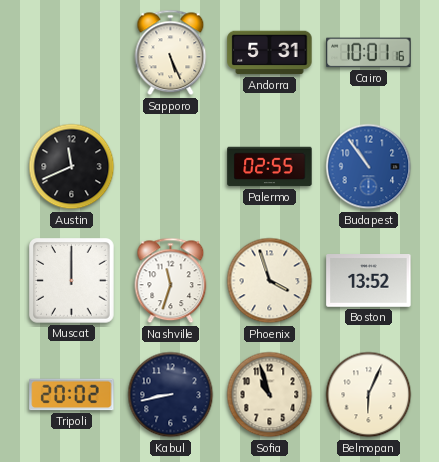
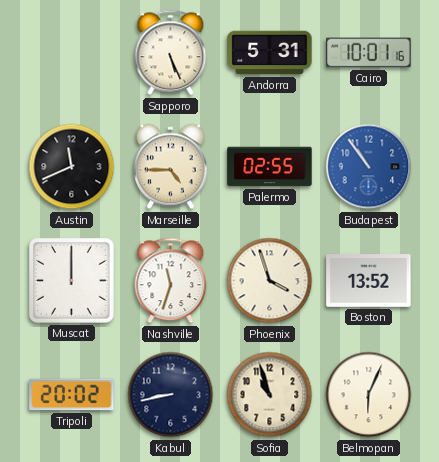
Marseille: none -> 4:45
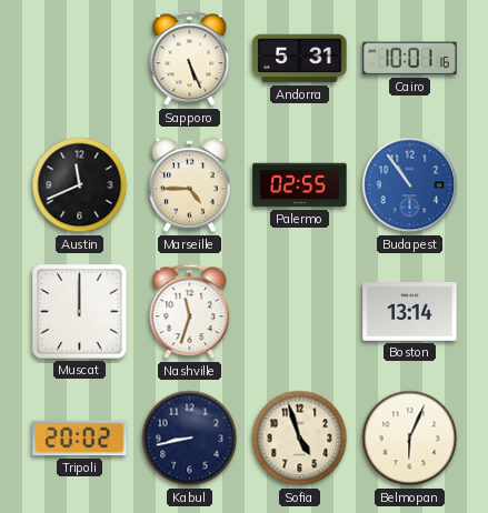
Phoenix: 3:57 -> none
Boston: 13:52 -> 13:14
Sofia: 10:57 -> 4:57
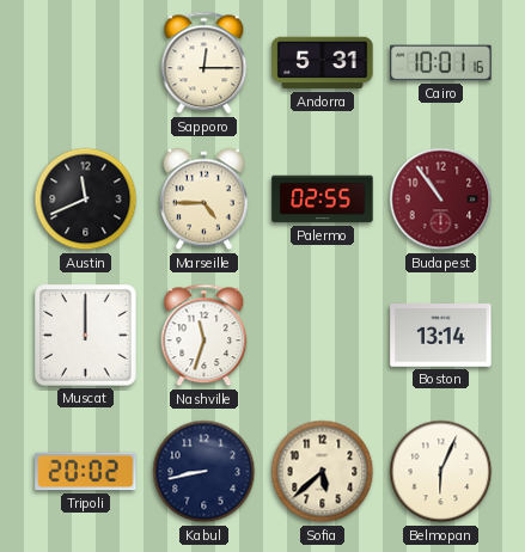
Sapporo: 5:26 -> 12:15
Budapest dial: blue -> burgundy
Sofia: 4:57 -> 5:38
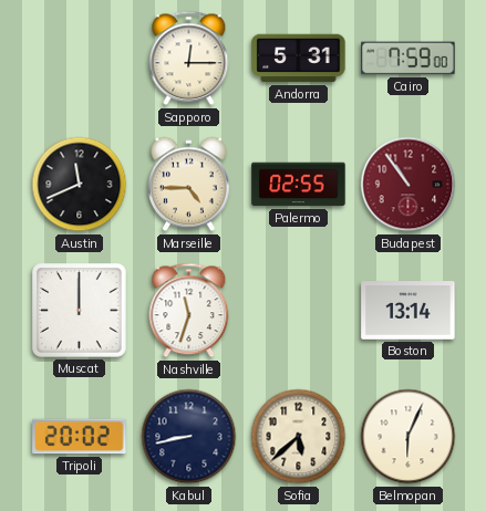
Cairo: 10:01 -> 7:59
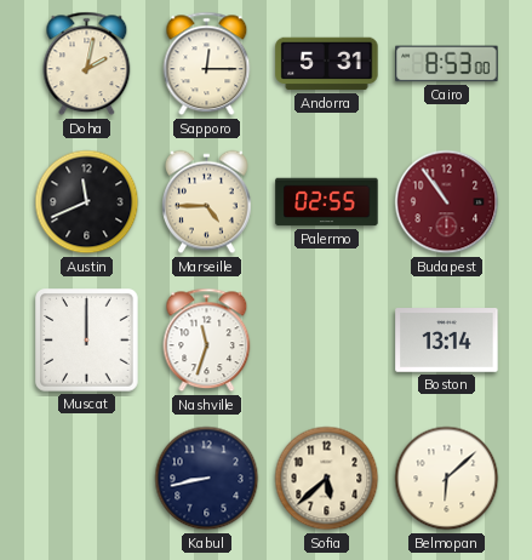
Doha: none -> 2:02
Cairo: 7:59 -> 8:53
Tripoli: 20:02 -> none
Belmopan: 6:04 -> 6:08
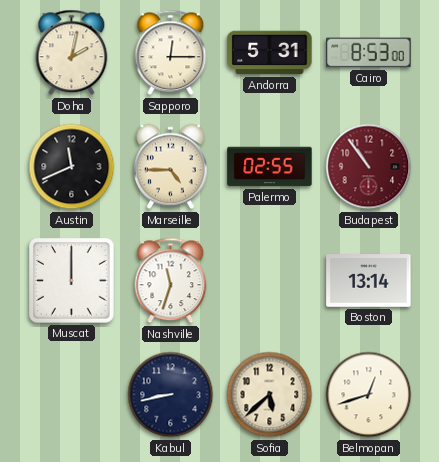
Belmopan: 6:08 -> 12:42
